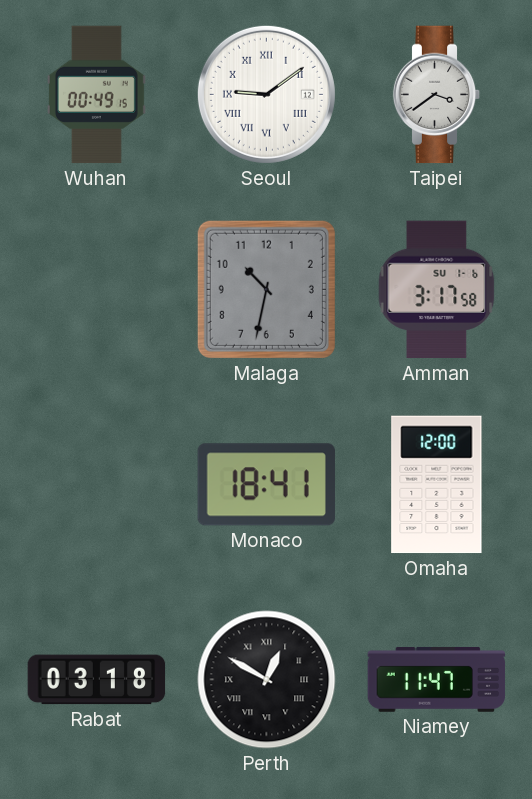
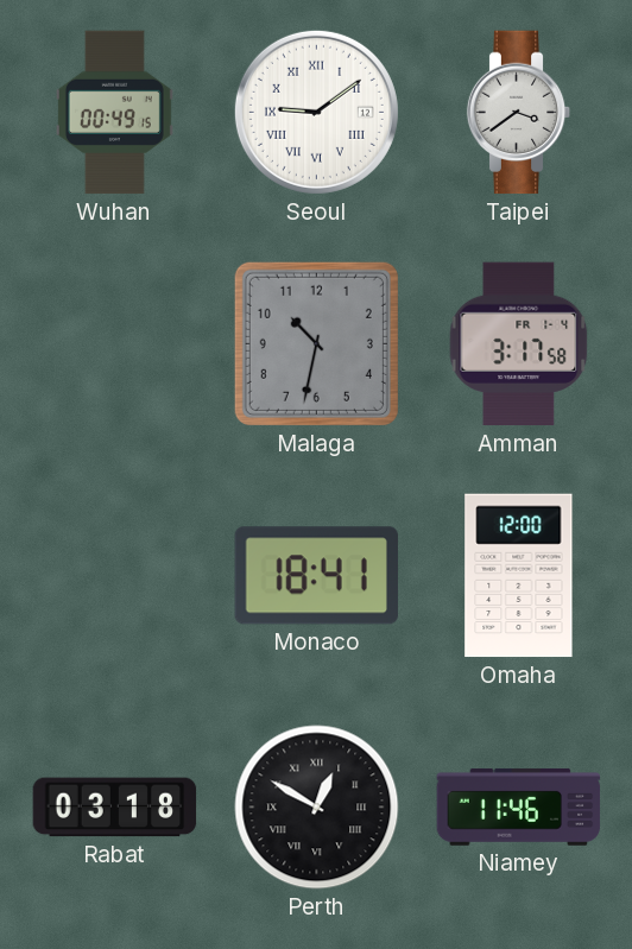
Amman date: SU 1-6 -> FR 1-4
Niamey: 11:47 -> 11:46
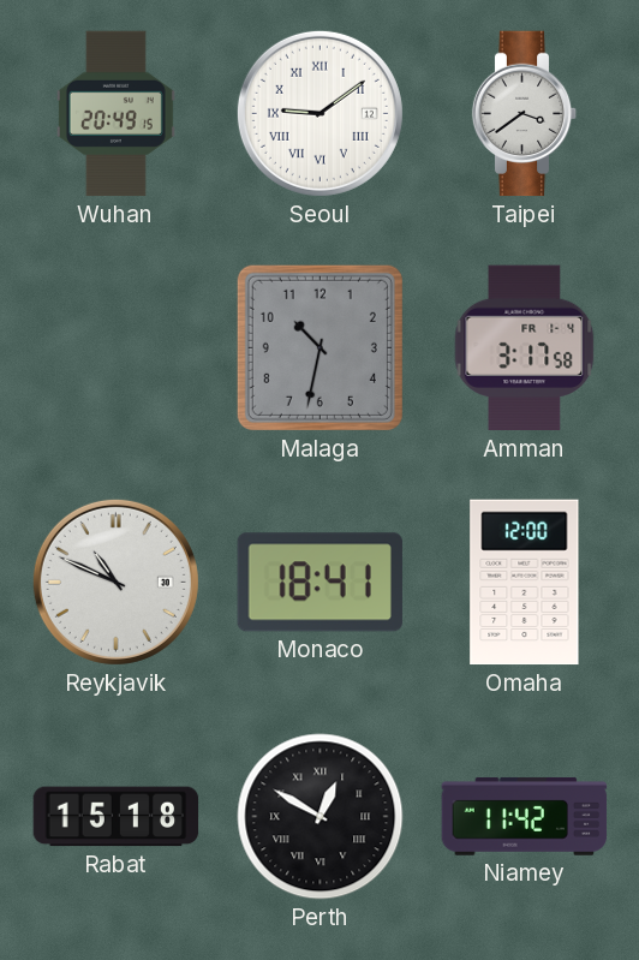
Wuhan: 00:49 -> 20:49
Reykjavik: none -> 10:49
Rabat: 03:18 -> 15:18
Niamey: 11:46 -> 11:42
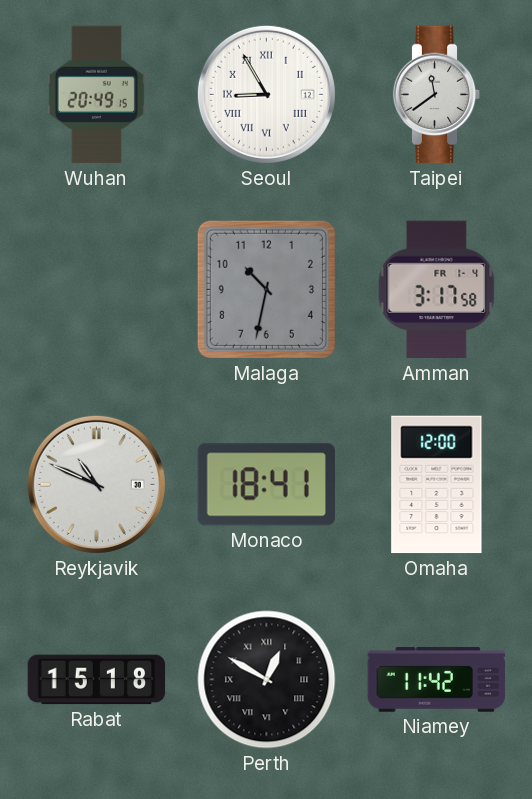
Seoul: 9:09 -> 8:55
Taipei: 3:39 -> 11:39
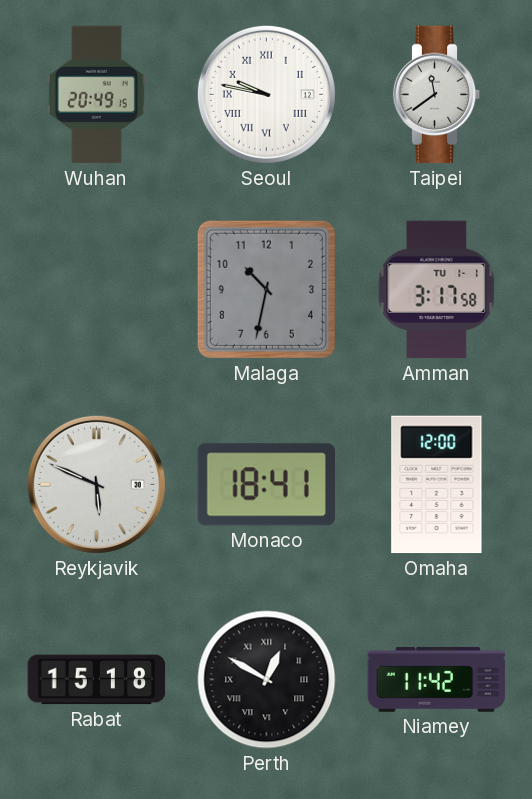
Seoul: 8:55 -> 9:47
Amman date: FR 1-4 -> TU 1-1
Reykjavik: 10:49 -> 5:49
